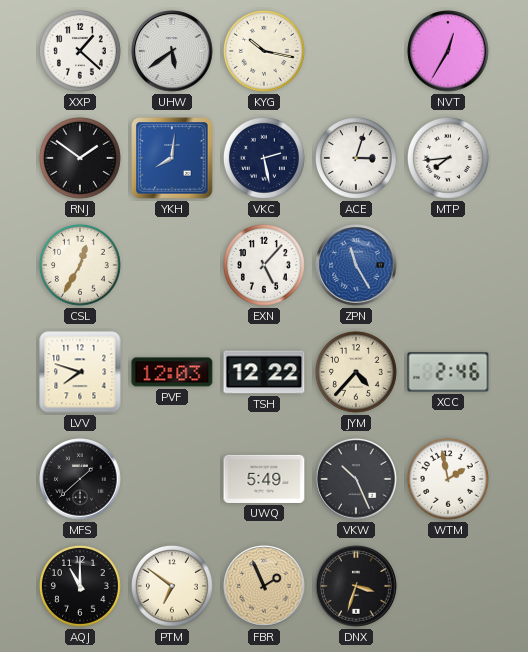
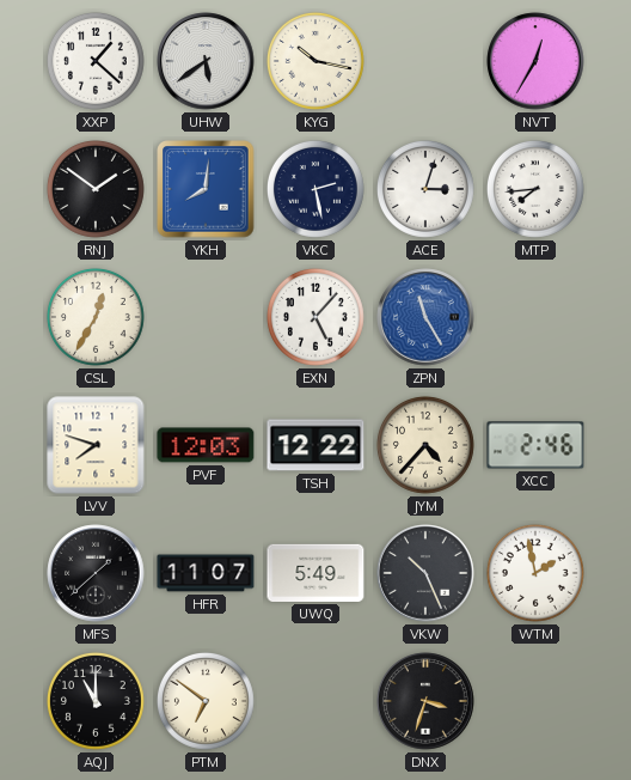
HFR: none -> 11:07
FBR: 1:56 -> none
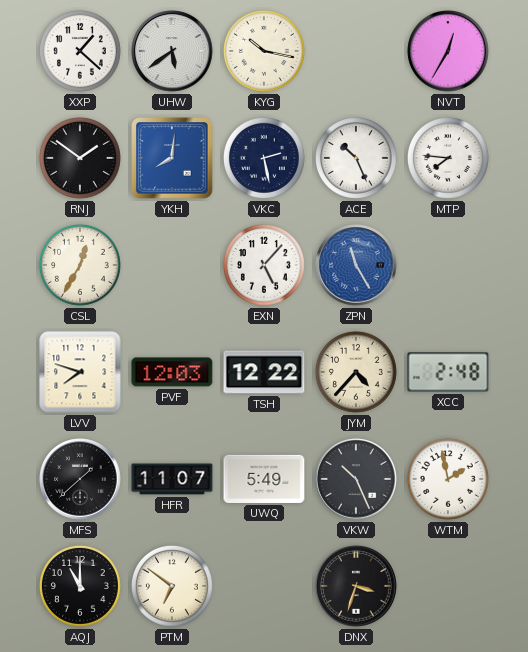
ACE: 3:03 -> 10:26
MTP: 7:44 -> 7:46
XCC: 2:46 -> 2:48
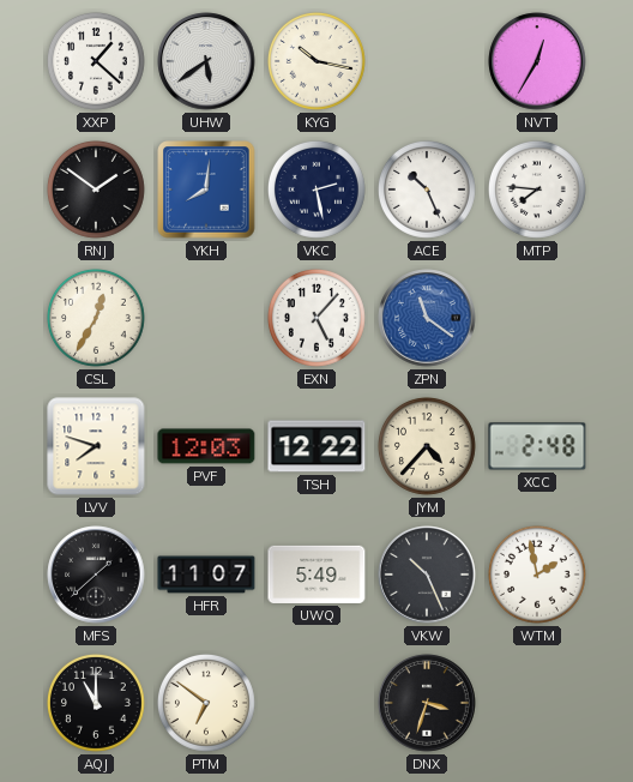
ZPN: 11:25 -> 11:21
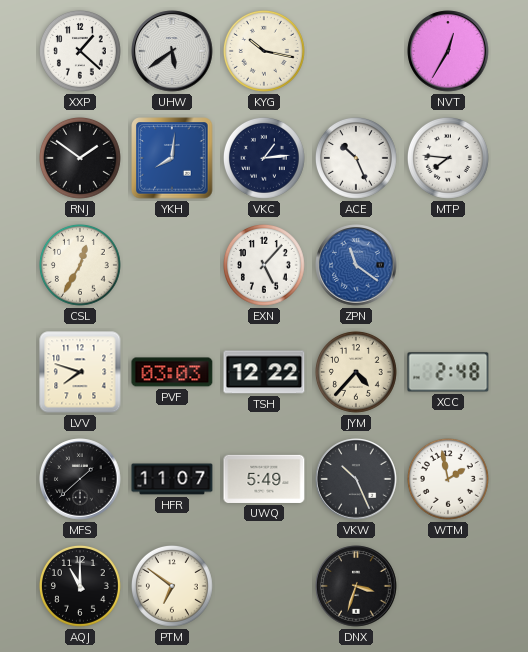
VKC: 2:28 -> 1:14
PVF: 12:03 -> 03:03
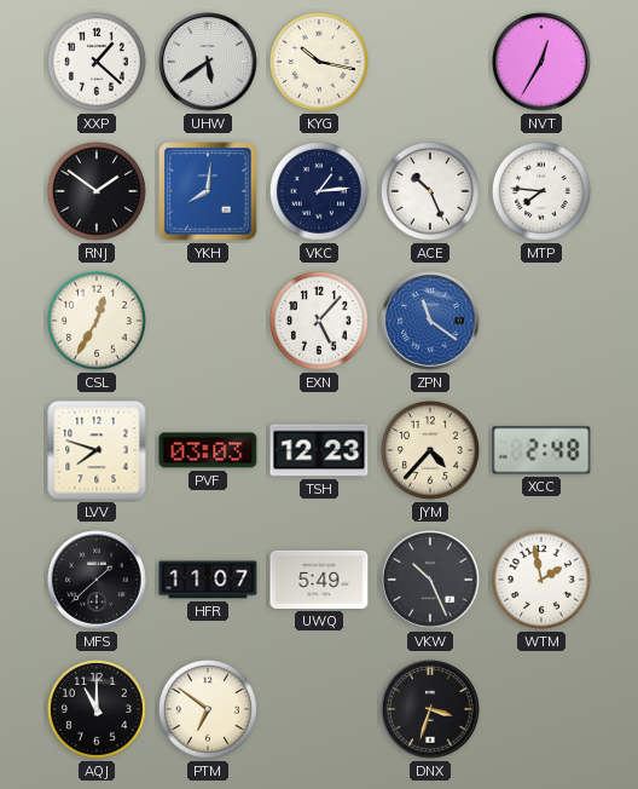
TSH: 12:22 -> 12:23
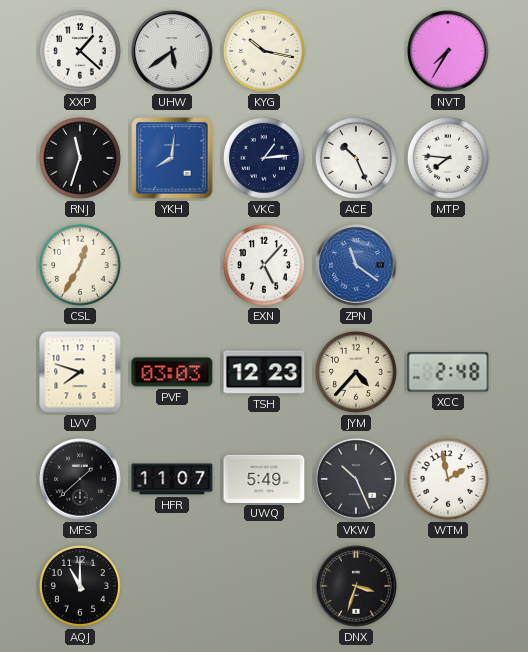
NVT: 12:35 -> 7:35
RNJ: 1:51 -> 11:33
PTM: 6:51 -> none
